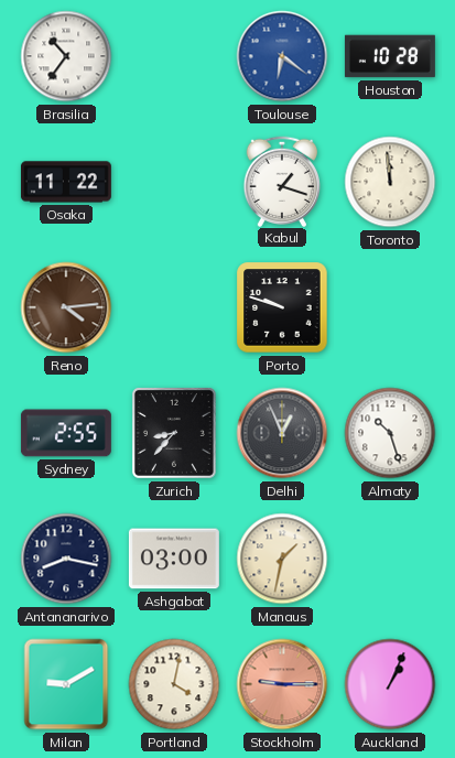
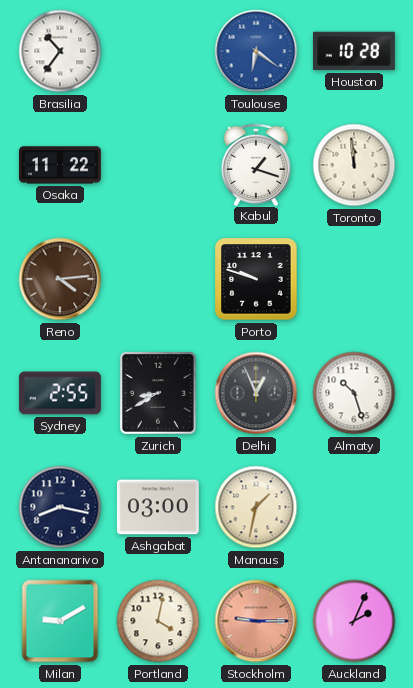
Zurich: 8:37 -> 8:40
Auckland: 1:04 -> 2:04
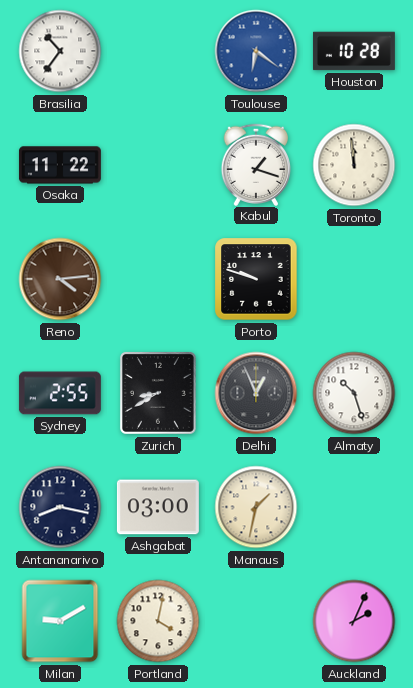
Stockholm: 9:15 -> none
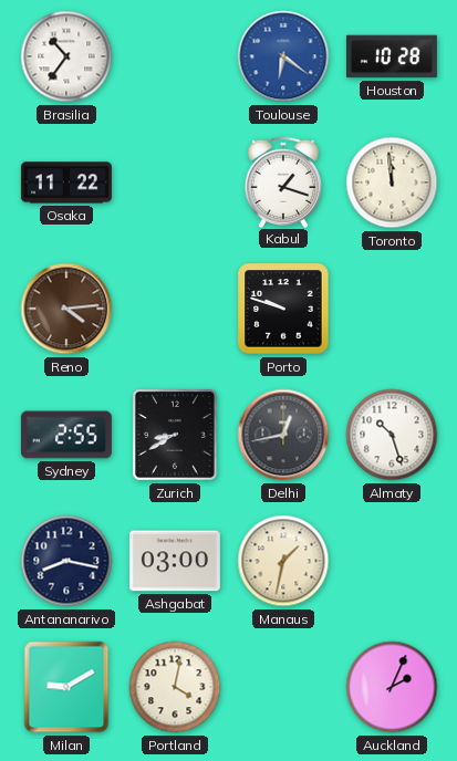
Delhi: 12:56 -> 12:43
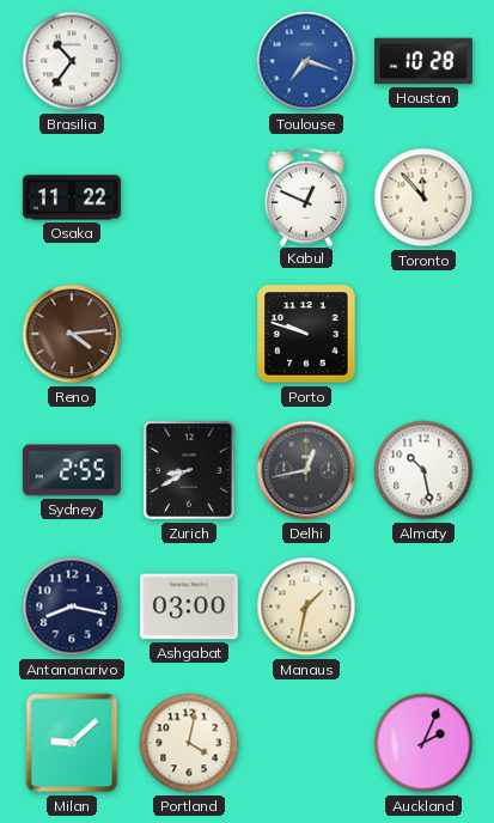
Toulouse: 6:21 -> 7:18
Kabul: 1:18 -> 12:49
Toronto: 11:59 -> 11:53
Almaty: 10:27 -> 10:28
Milan: 9:10 -> 9:08
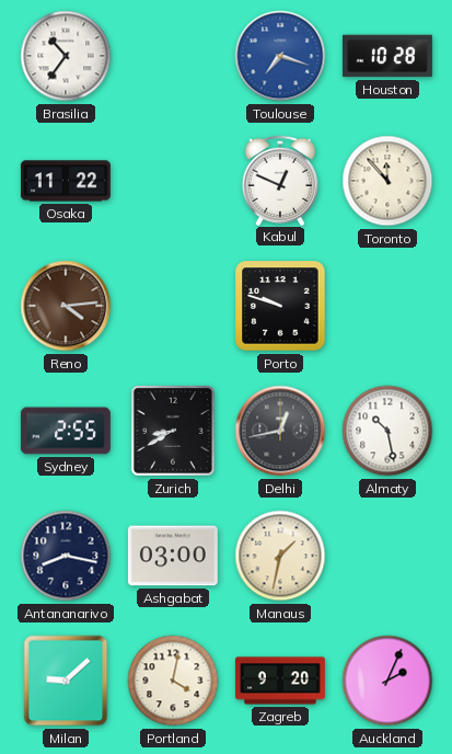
Zagreb: none -> 9:20
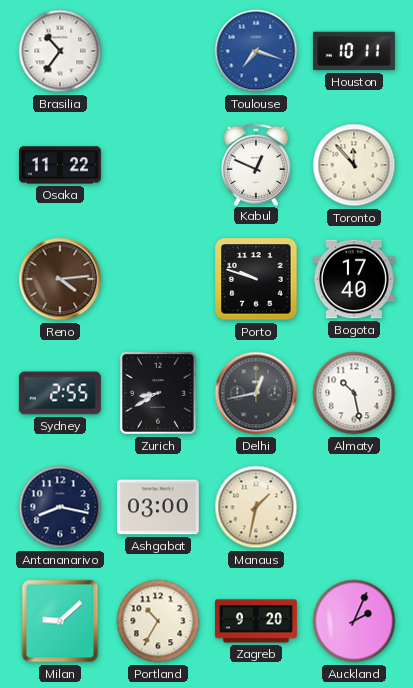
Houston: 10:28 -> 10:11
Bogota: none -> 17:40
Portland: 4:02 -> 10:35
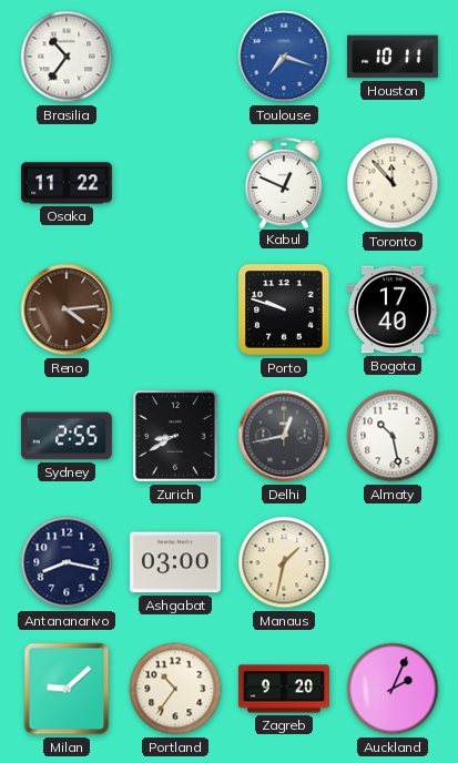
Portland: 10:35 -> 10:36
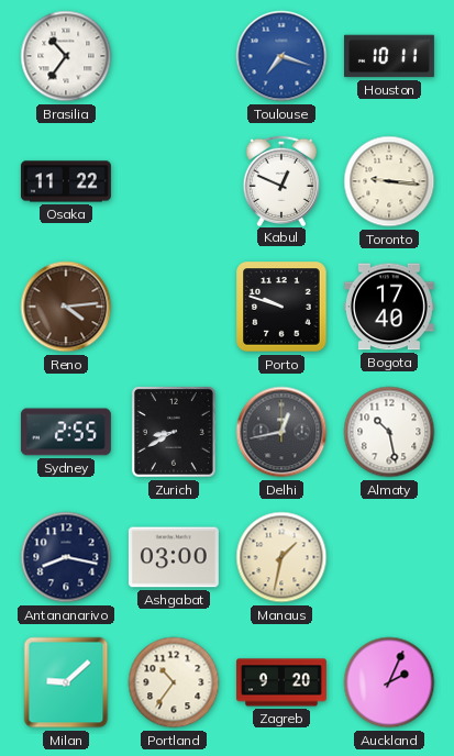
Toronto: 11:53 -> 9:16
